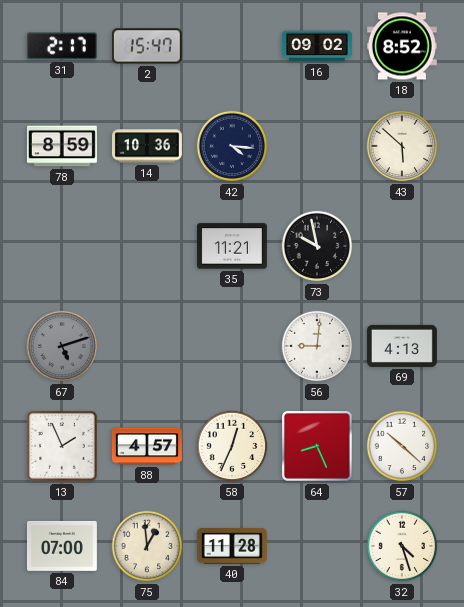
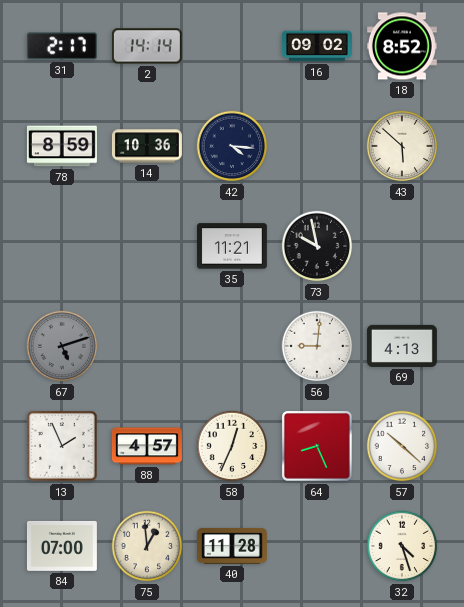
2: 15:47 -> 14:14
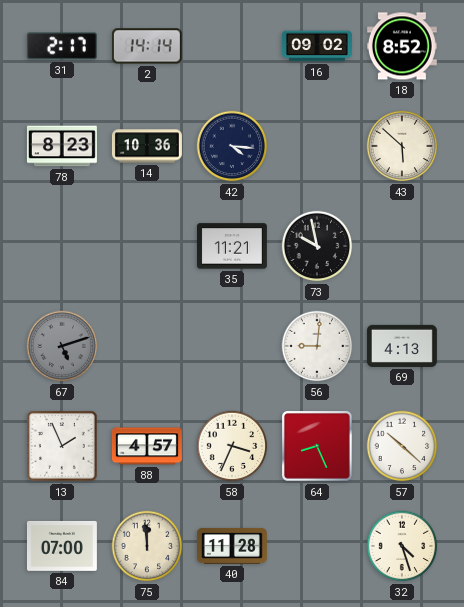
78: 8:59 -> 8:23
58: 12:34 -> 3:34
75: 12:59 -> 11:59
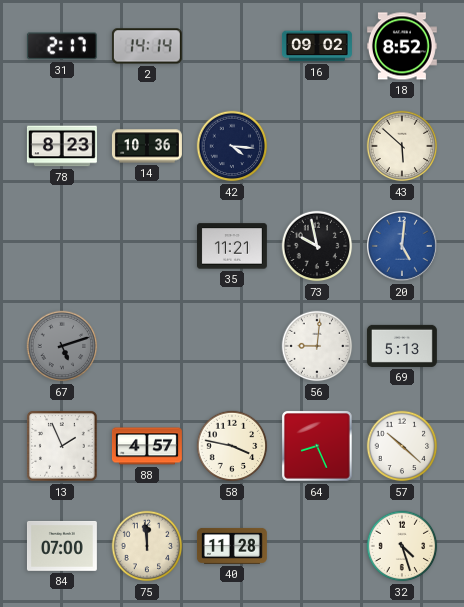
20: none -> 5:01
69: 4:13 -> 5:13
58: 3:34 -> 3:47
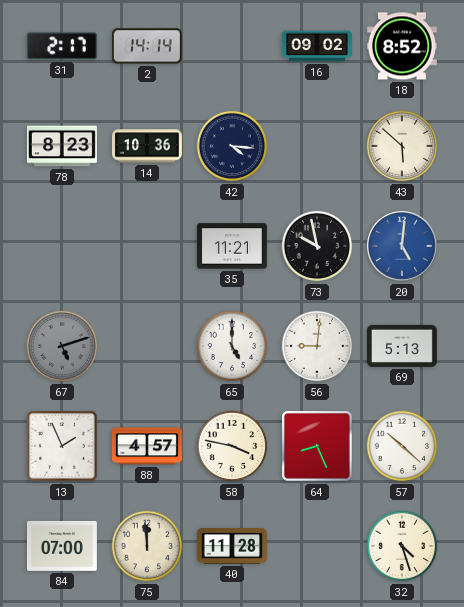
65: none -> 5:00
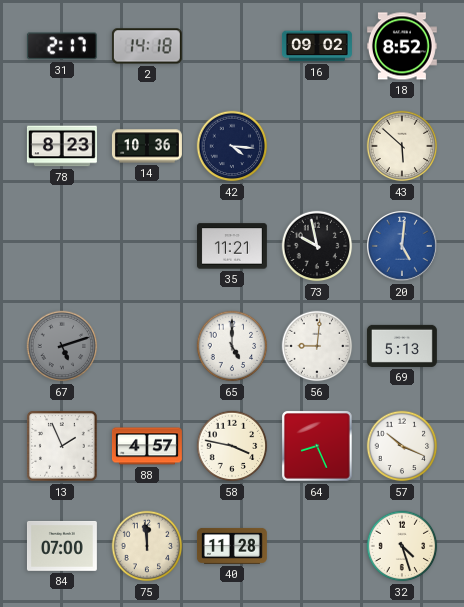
2: 14:14 -> 14:18
57: 10:22 -> 10:19
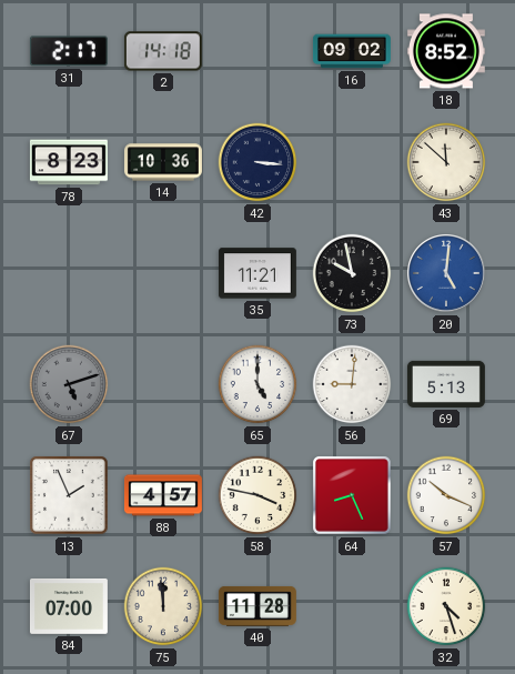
42: 4:16 -> 3:16
43: 5:52 -> 11:52
